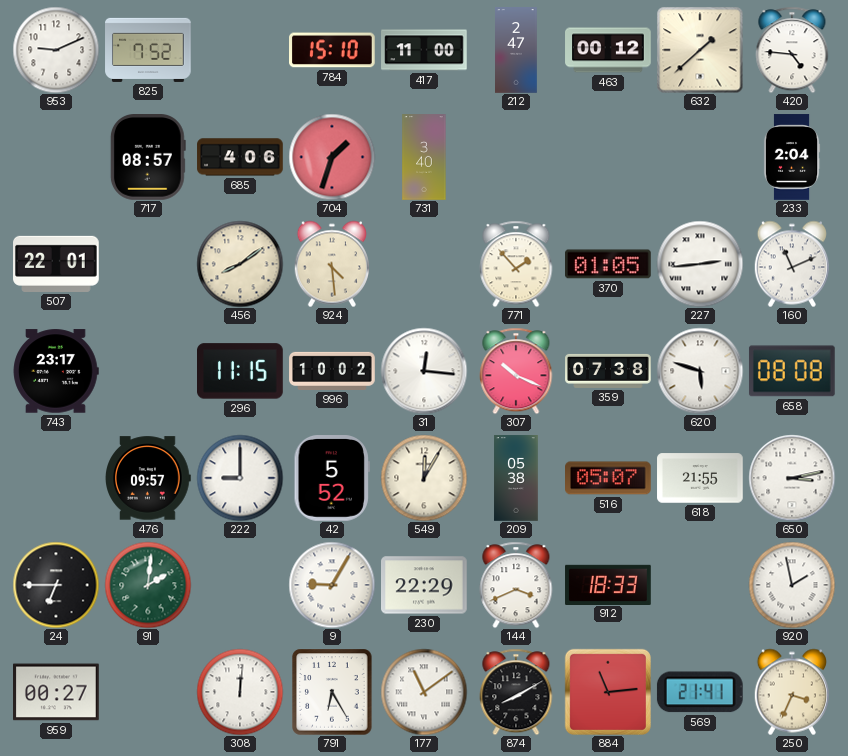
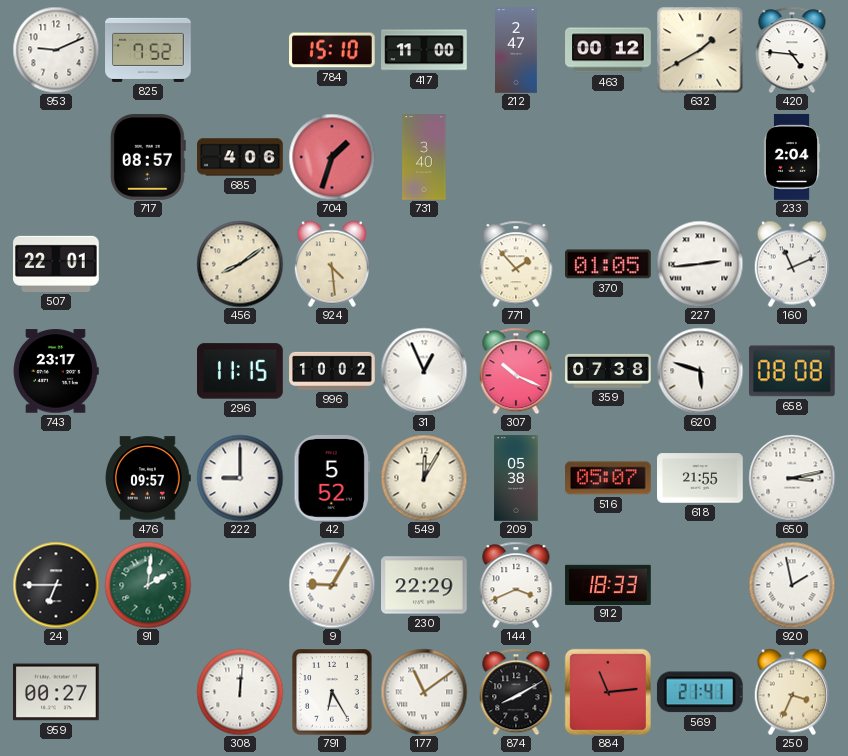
632: 1:38 -> 1:40
31: 12:16 -> 12:56
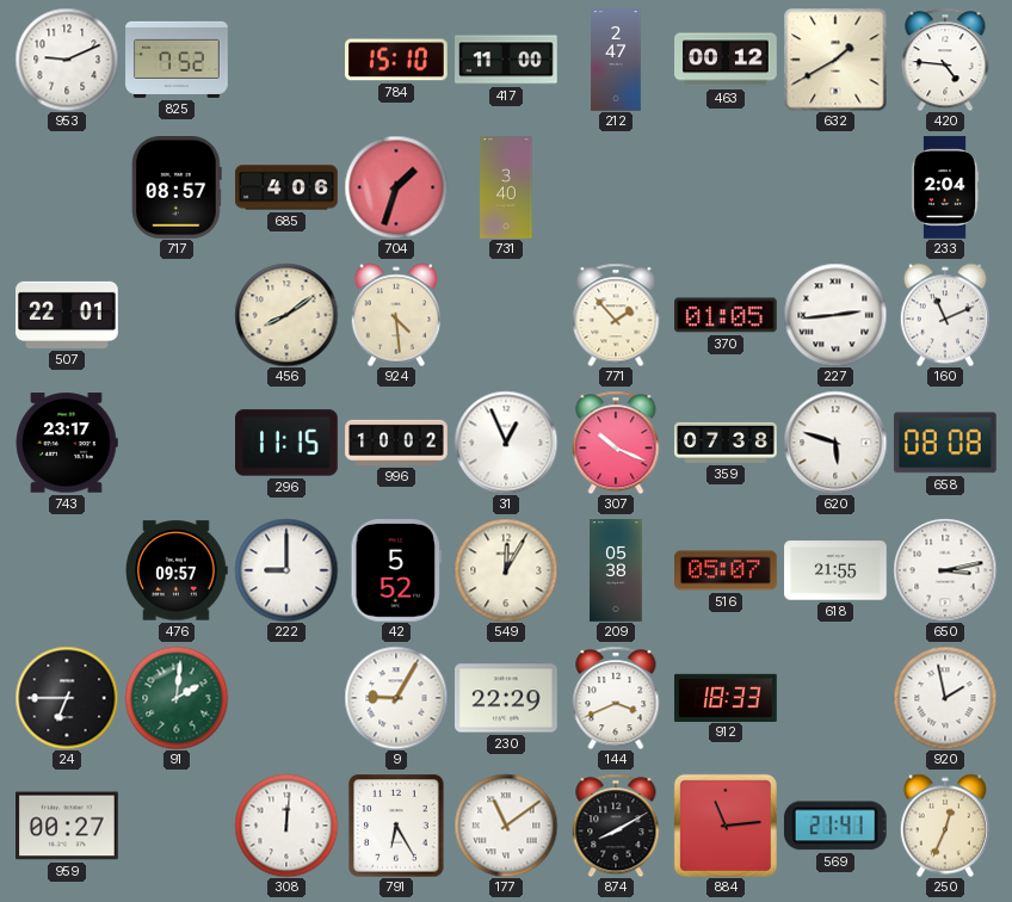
250: 3:34 -> 12:34
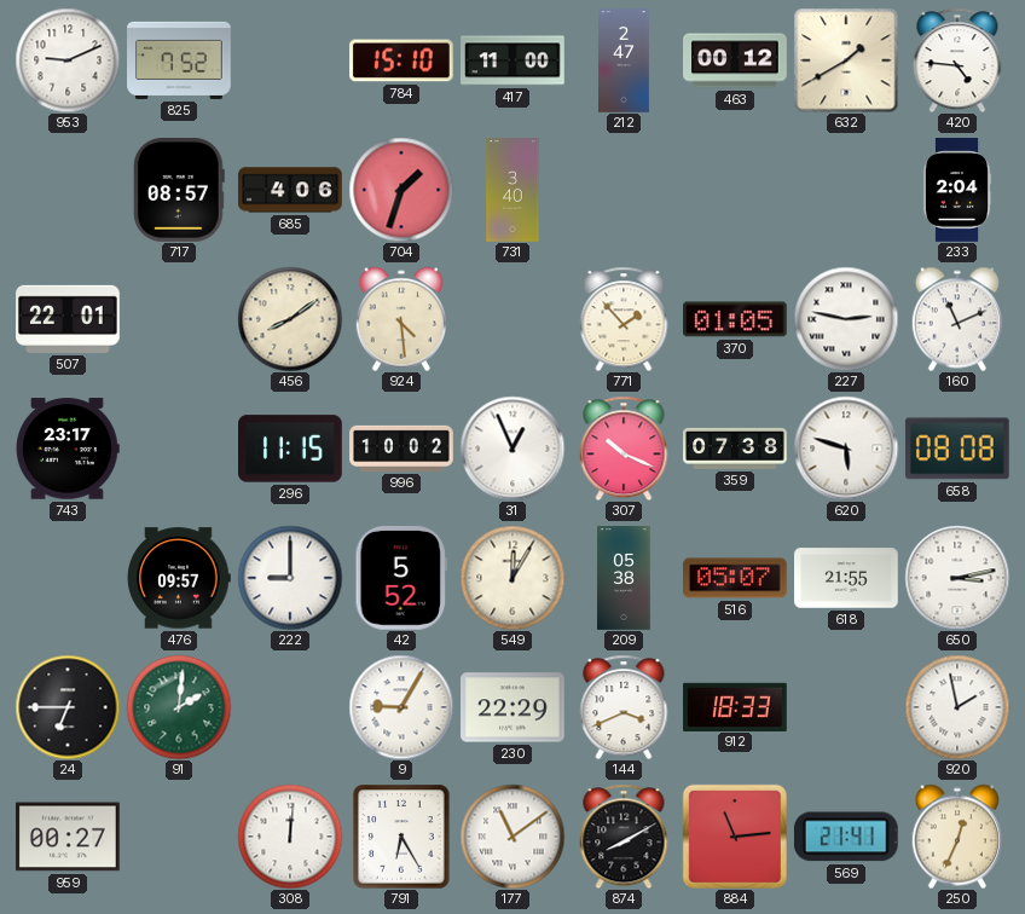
227: 2:44 -> 2:47
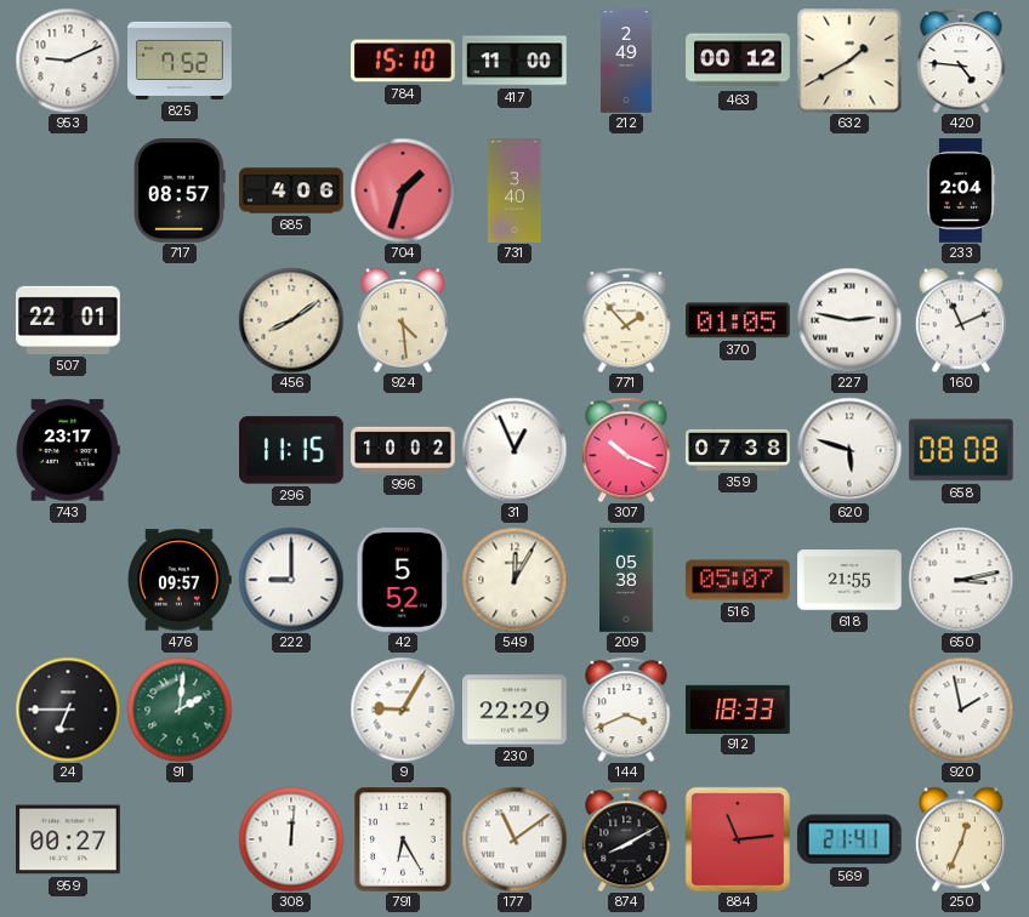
212: 2:47 -> 2:49
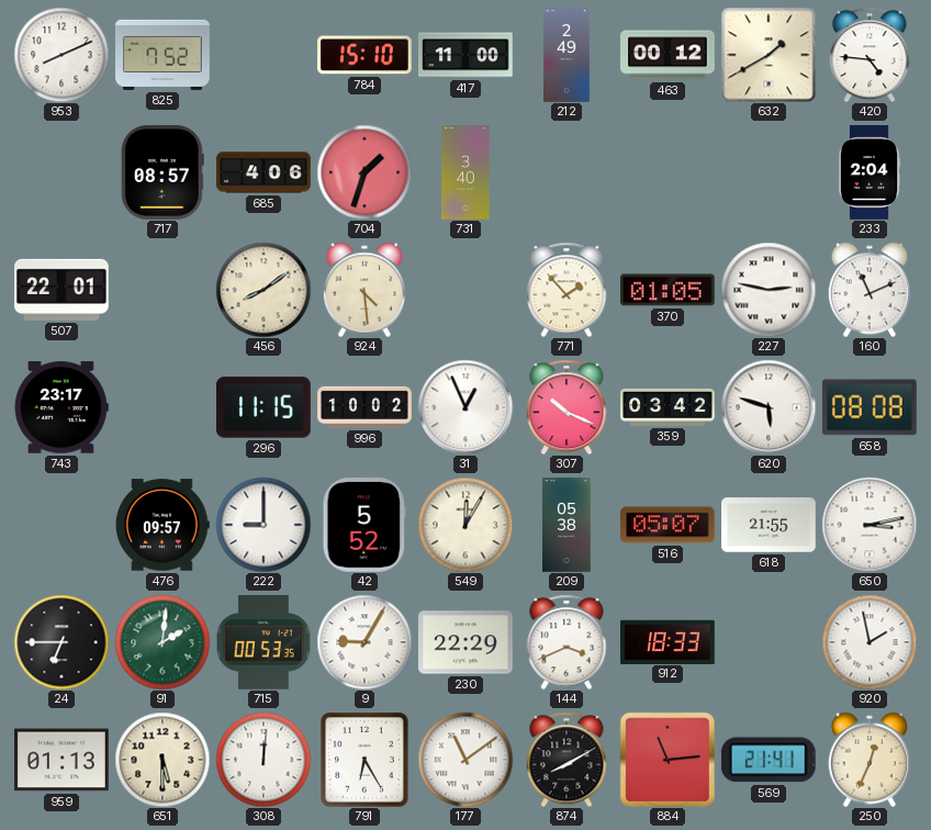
953: 9:11 -> 8:11
359: 07:38 -> 03:42
715: none -> 00:53
959: 00:27 -> 01:13
651: none -> 5:30
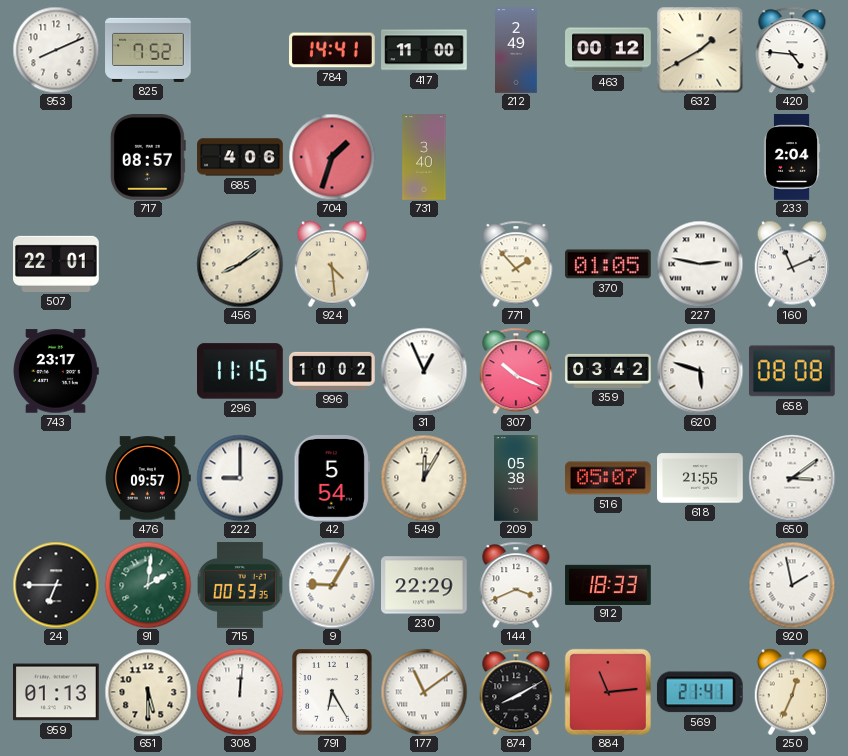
784: 15:10 -> 14:41
42: 5:52 -> 5:54
650: 3:13 -> 3:09
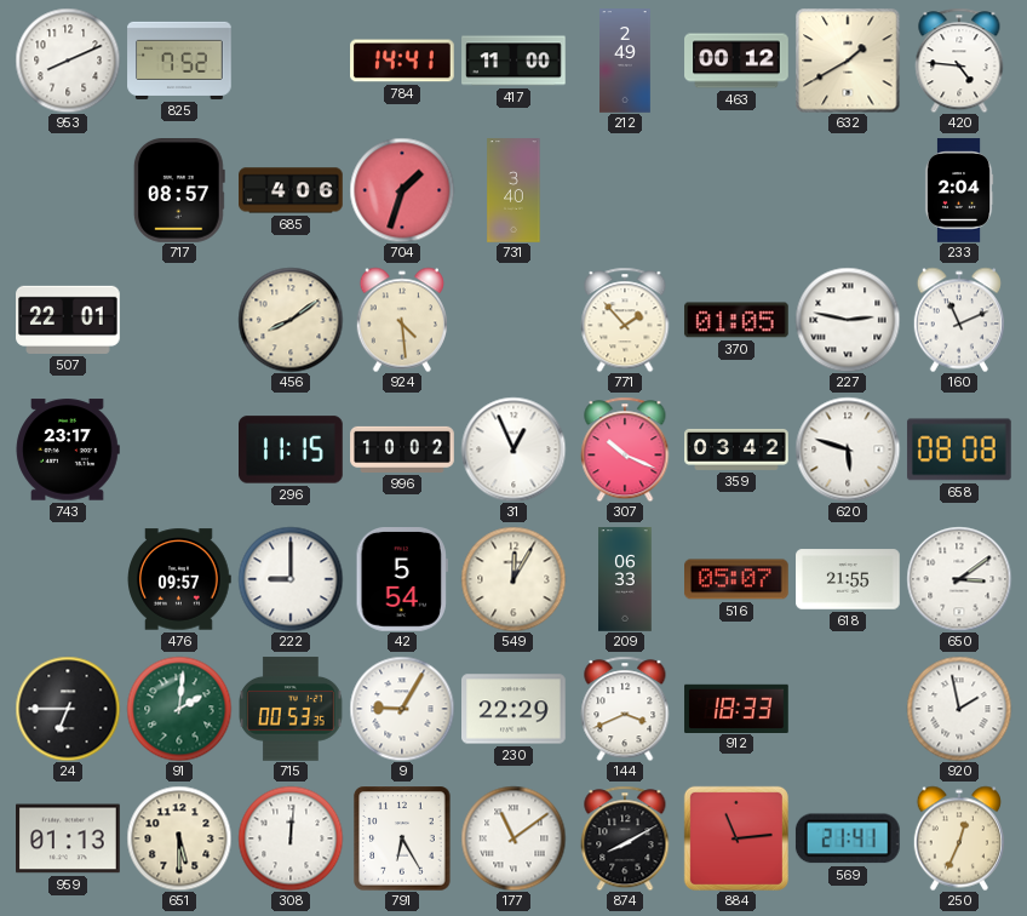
209: 05:38 -> 06:33
